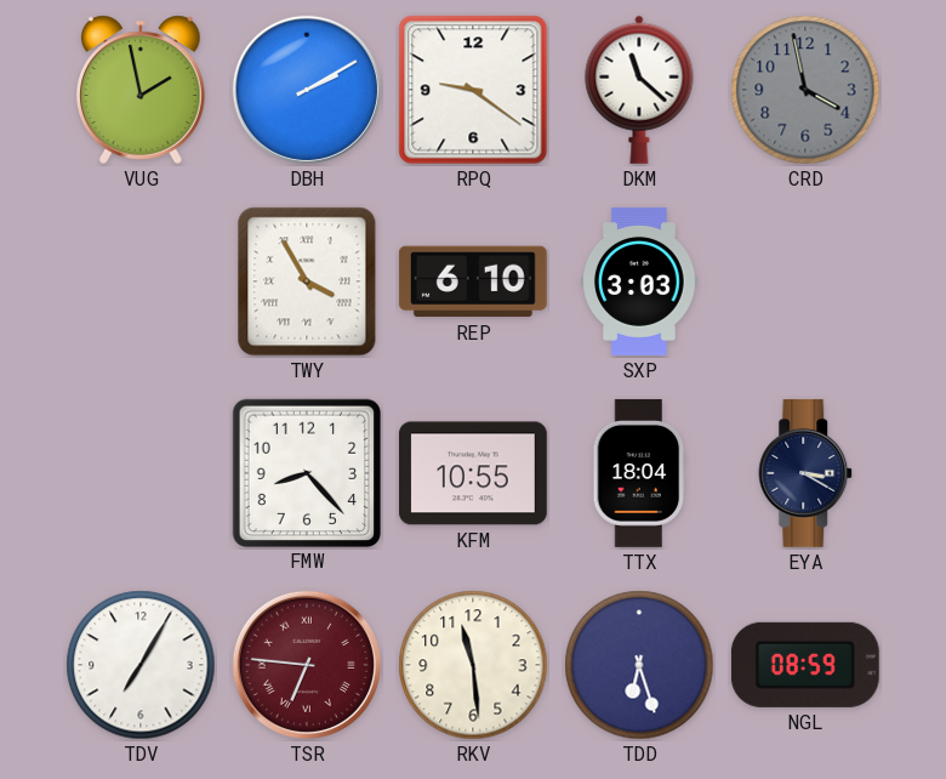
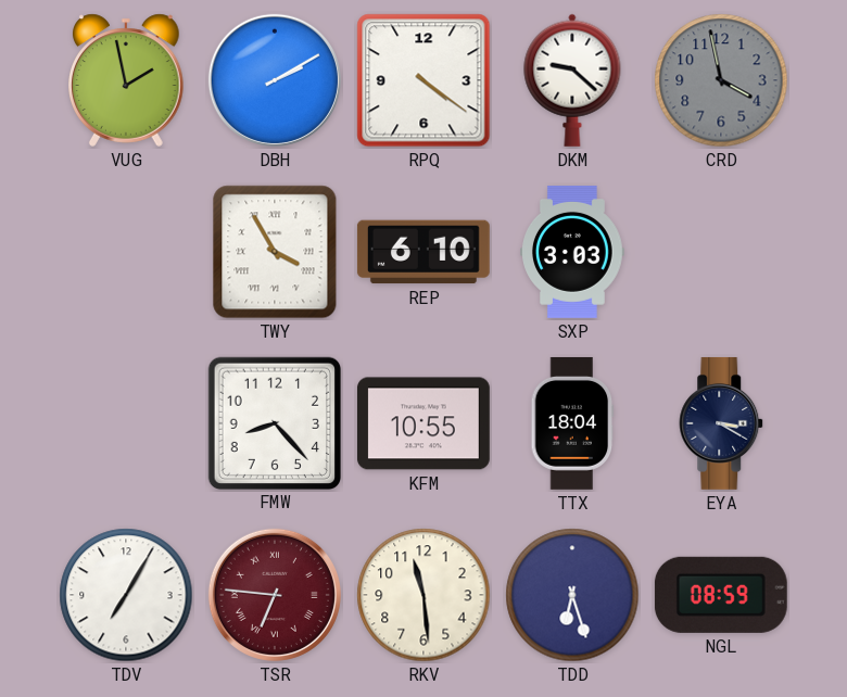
RPQ: 9:21 -> 4:21
DKM: 11:22 -> 9:22
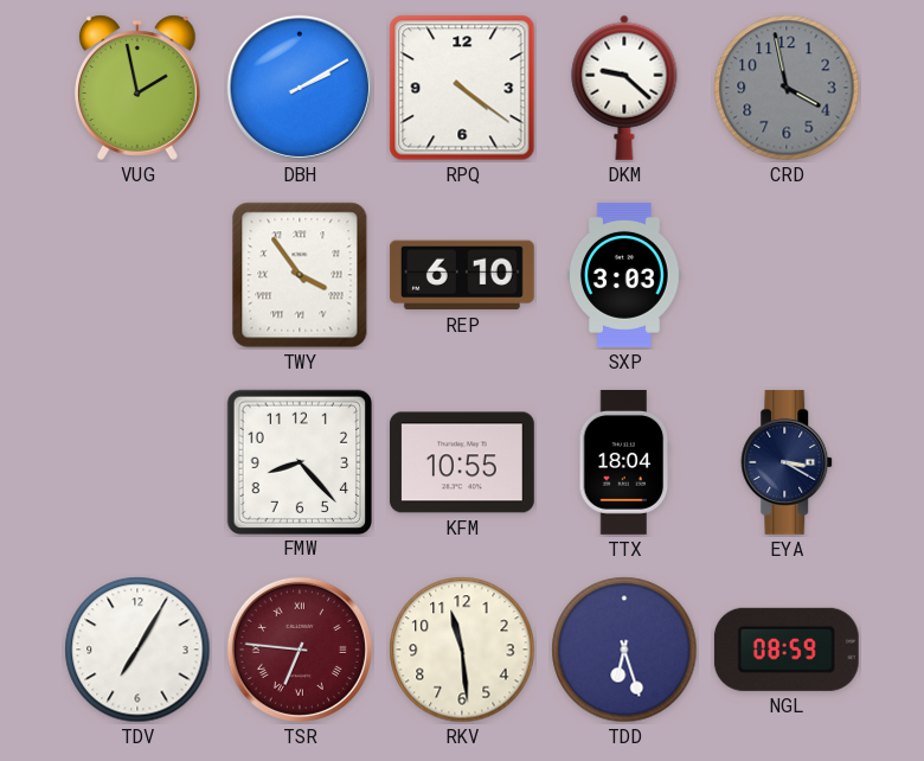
TWY: 3:55 -> 3:54
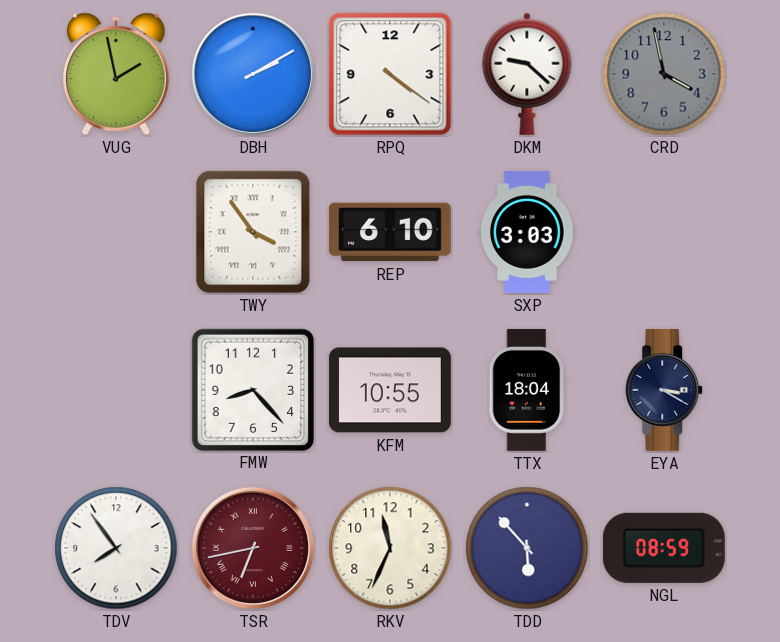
TDV: 7:05 -> 7:54
TSR: 6:46 -> 6:43
RKV: 11:29 -> 11:34
TDD: 6:27 -> 5:53
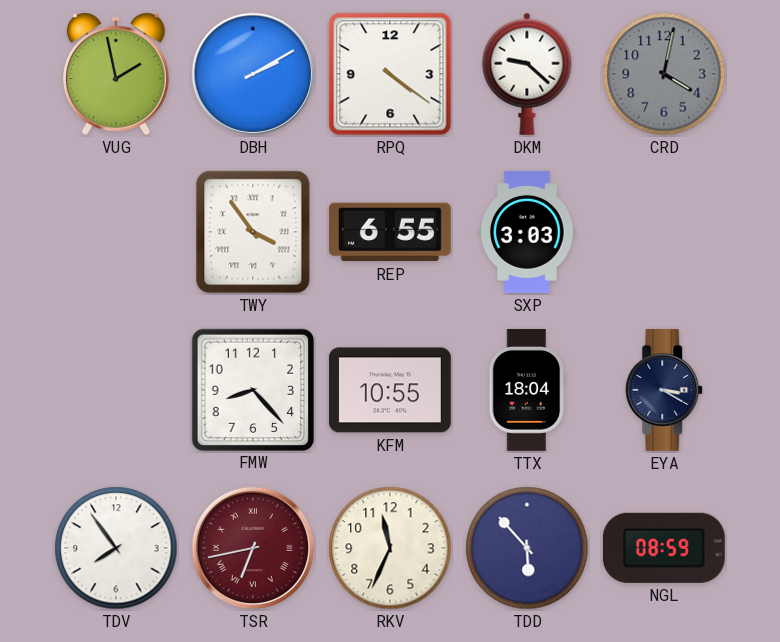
CRD: 3:58 -> 4:02
REP: 6:10 -> 6:55
